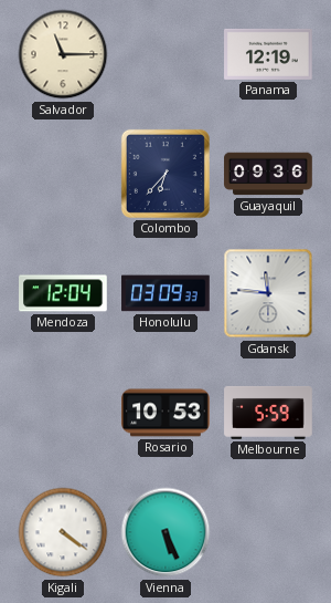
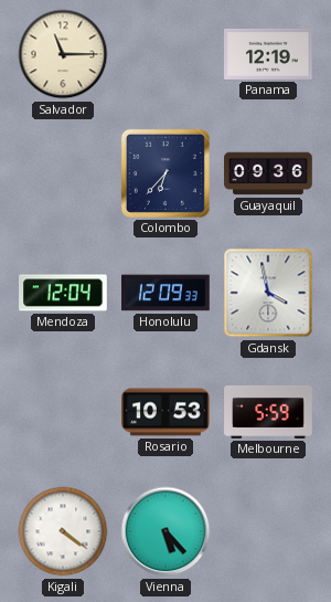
Honolulu: 03:09 -> 12:09
Gdansk: 11:46 -> 3:58
Vienna: 5:26 -> 5:23
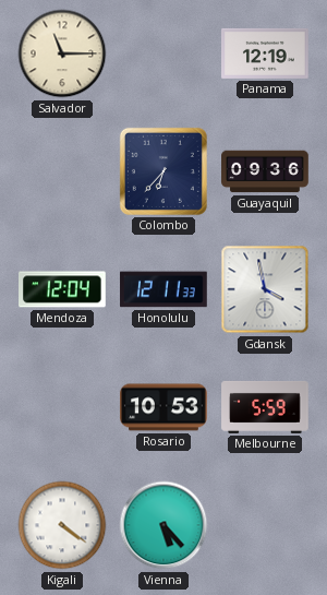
Honolulu: 12:09 -> 12:11
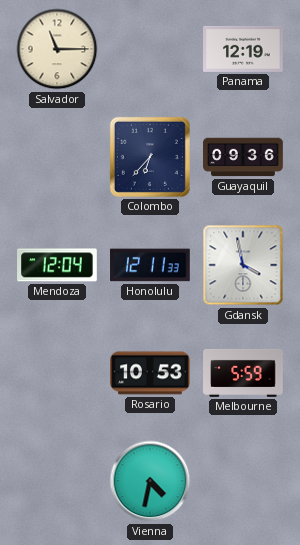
Kigali: 4:21 -> none
Vienna: 5:23 -> 4:32
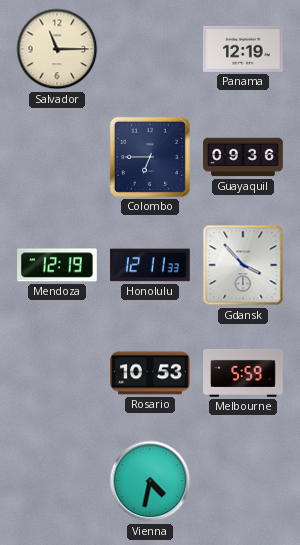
Colombo: 6:37 -> 6:45
Mendoza: 12:04 -> 12:19
Gdansk: 3:58 -> 3:53
